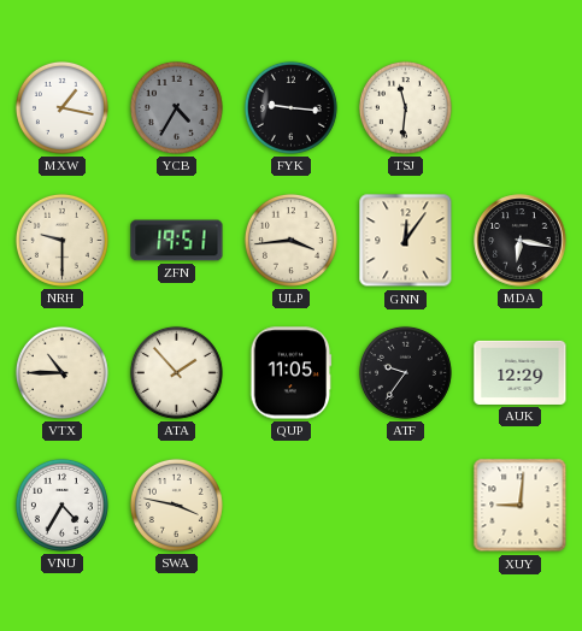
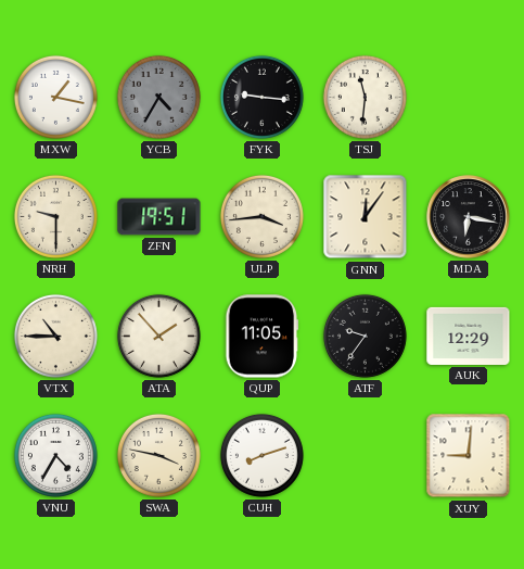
CUH: none -> 8:12
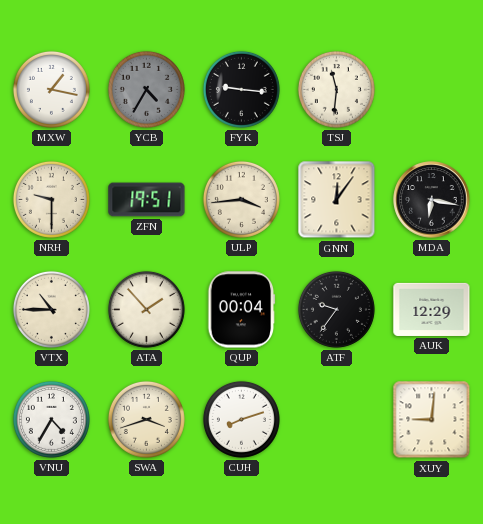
QUP: 11:05 -> 00:04
SWA: 3:47 -> 3:42
